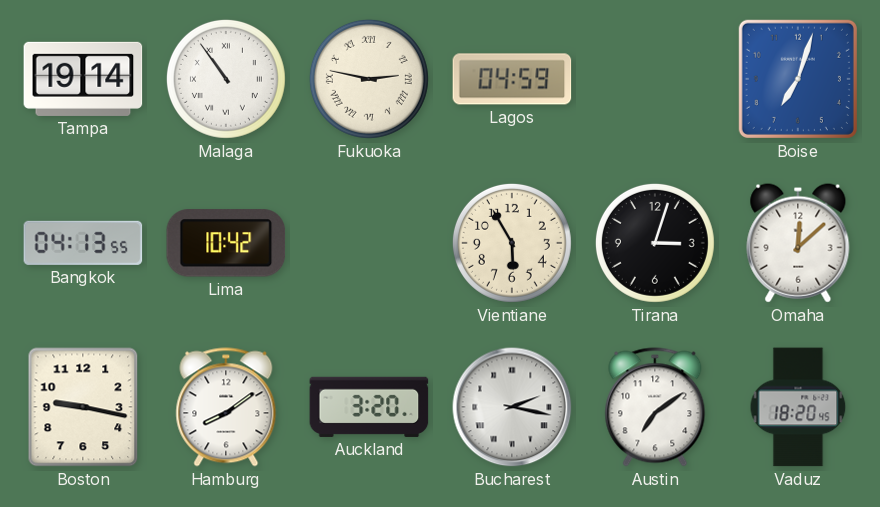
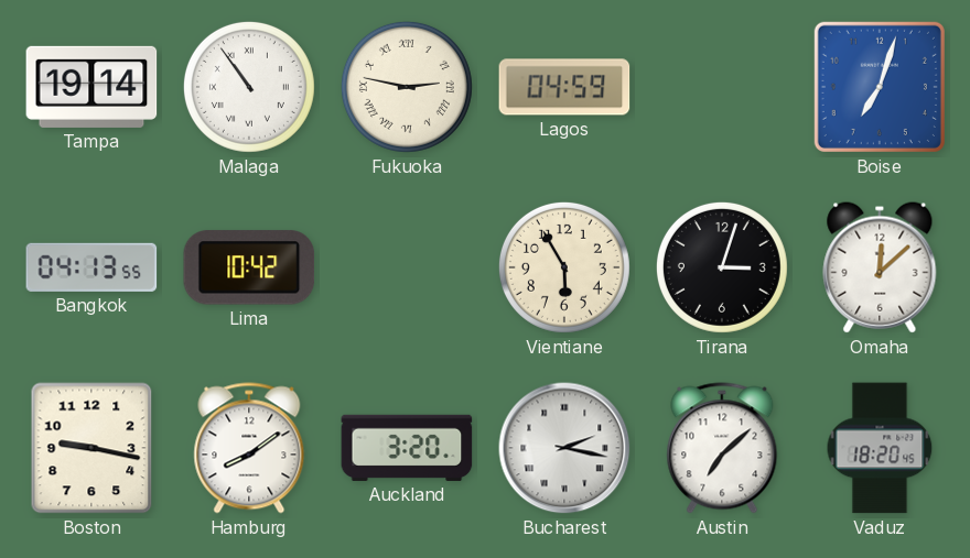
Austin: 7:09 -> 7:08
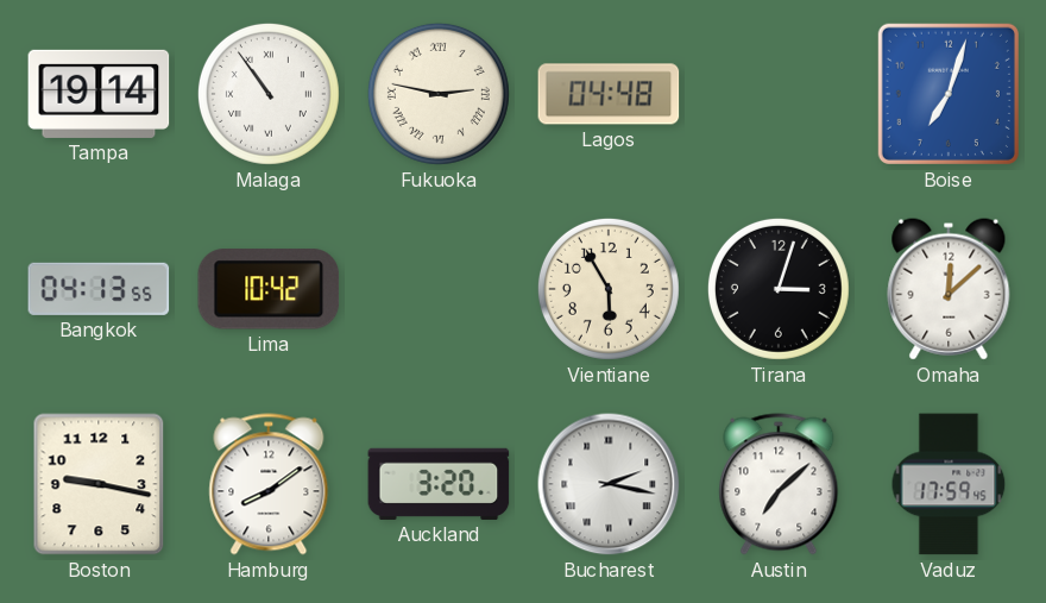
Lagos: 04:59 -> 04:48
Vaduz: 18:20 -> 17:59
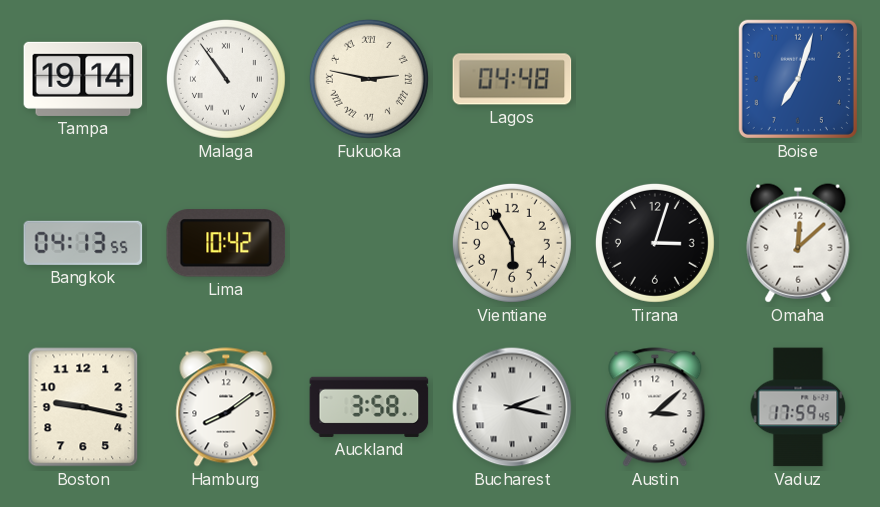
Auckland: 3:20 -> 3:58
Austin: 7:08 -> 3:08
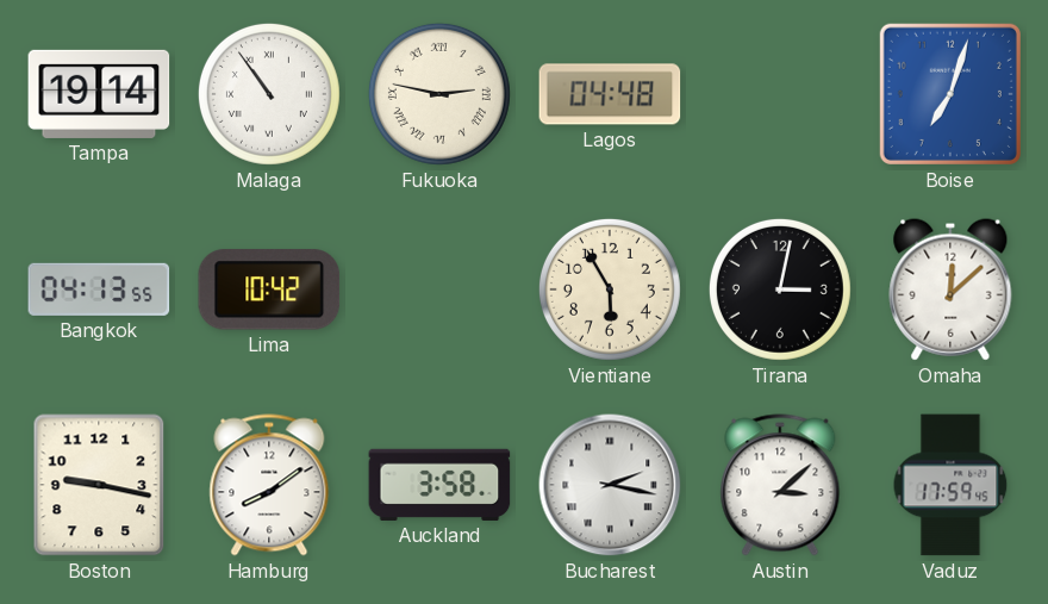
Tirana: 3:03 -> 3:02
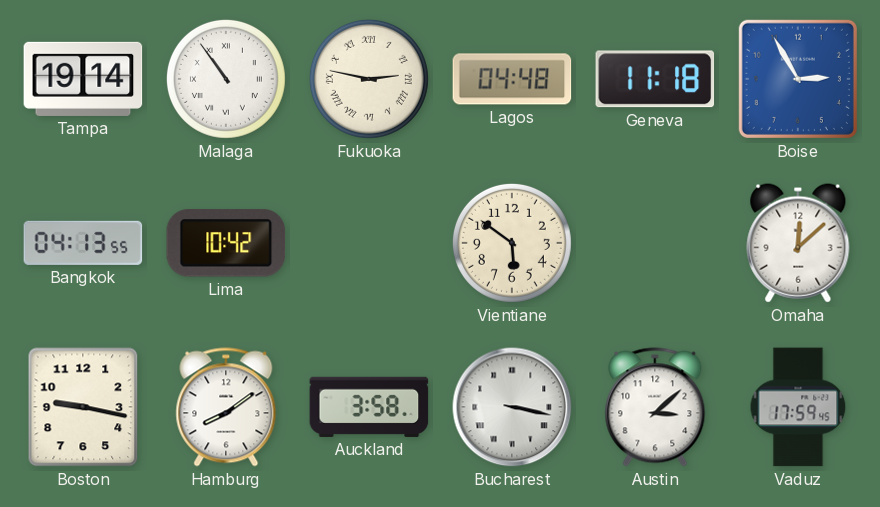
Geneva: none -> 11:18
Boise: 7:03 -> 2:55
Vientiane: 5:55 -> 5:51
Tirana: 3:02 -> none
Bucharest: 2:17 -> 3:17
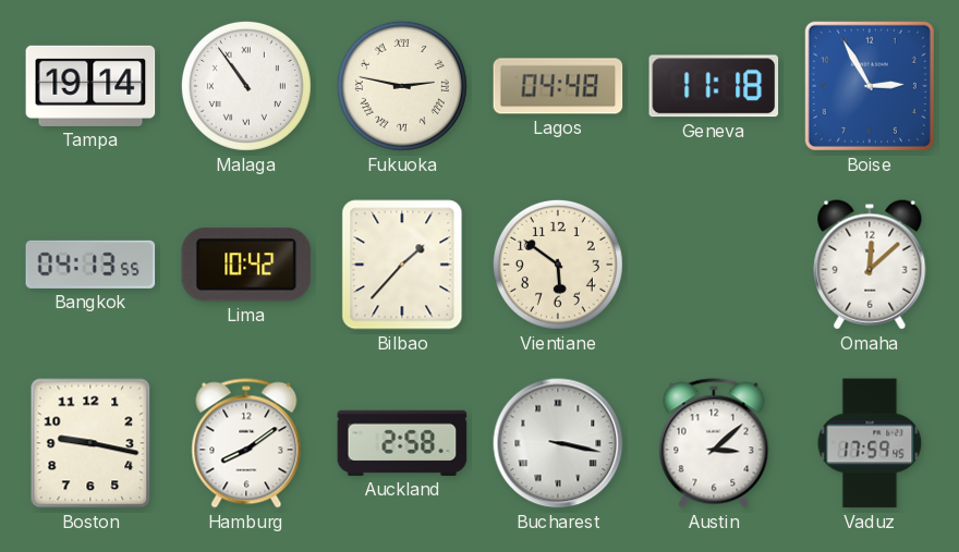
Bilbao: none -> 1:37
Auckland: 3:58 -> 2:58
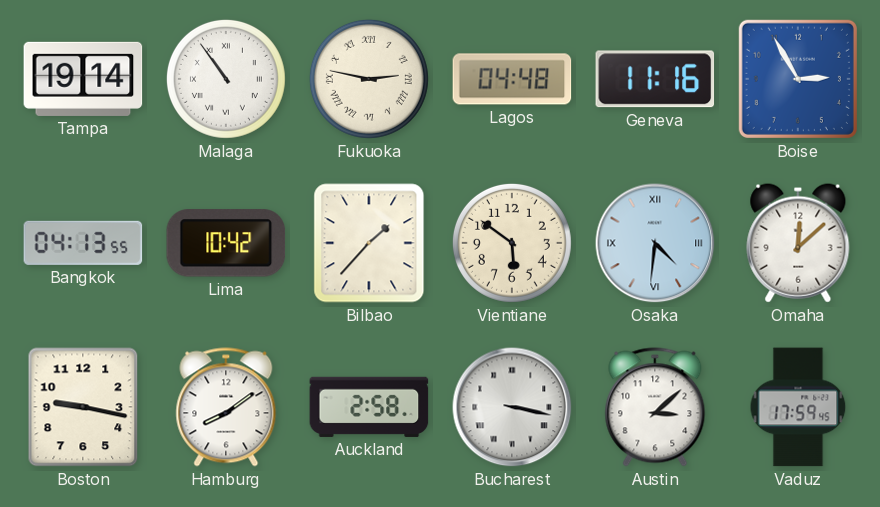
Geneva: 11:18 -> 11:16
Osaka: none -> 4:31
